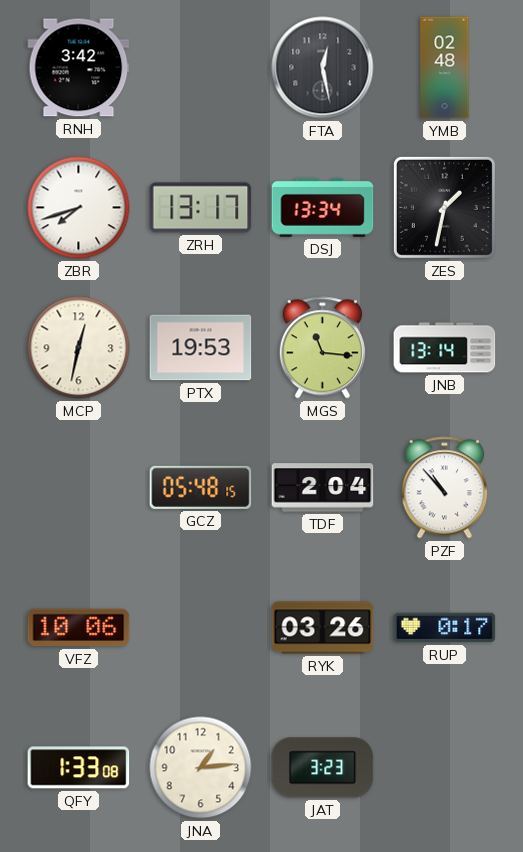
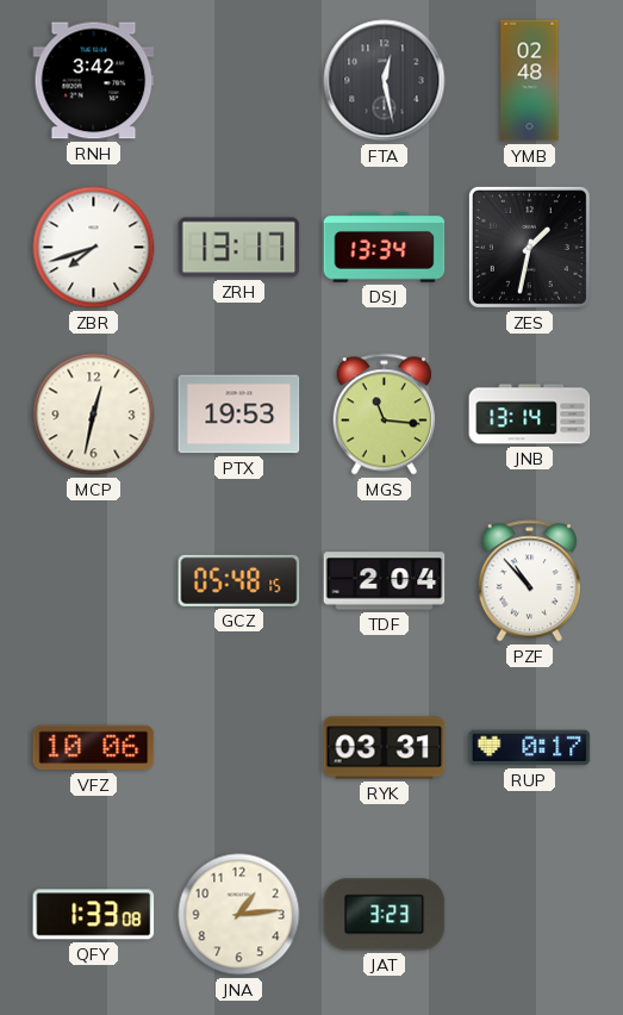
RYK: 03:26 -> 03:31
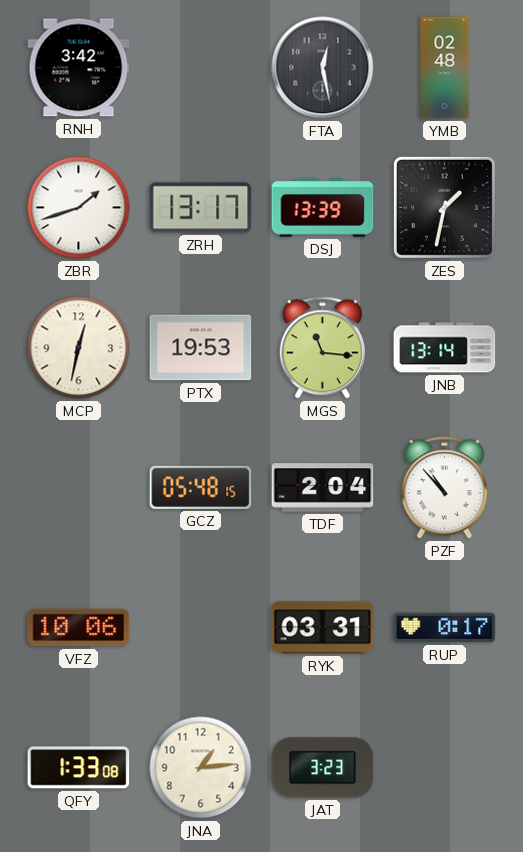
ZBR: 7:42 -> 1:42
DSJ: 13:34 -> 13:39
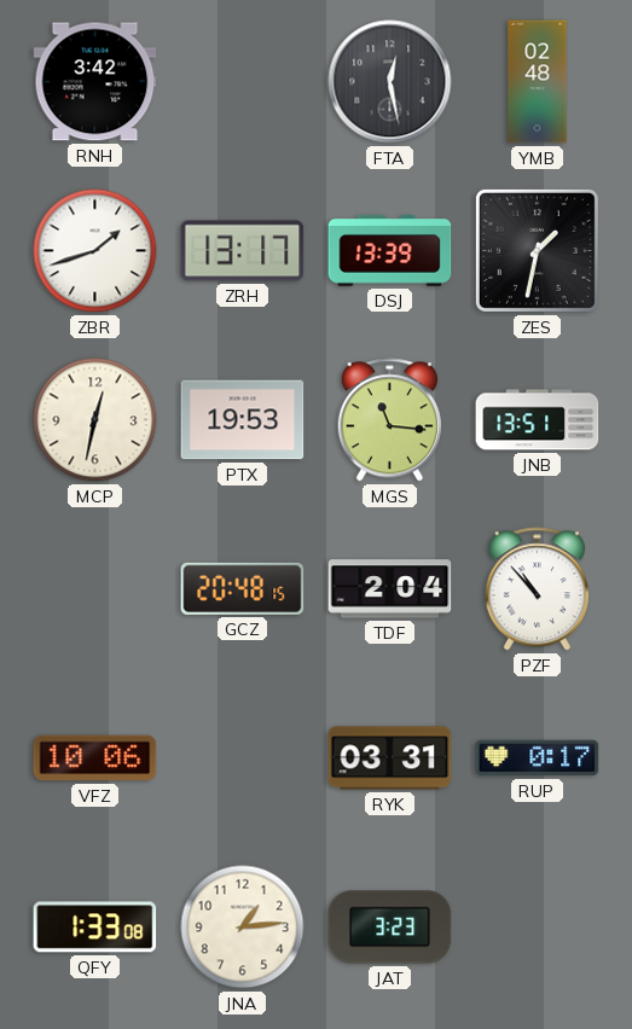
JNB: 13:14 -> 13:51
GCZ: 05:48 -> 20:48
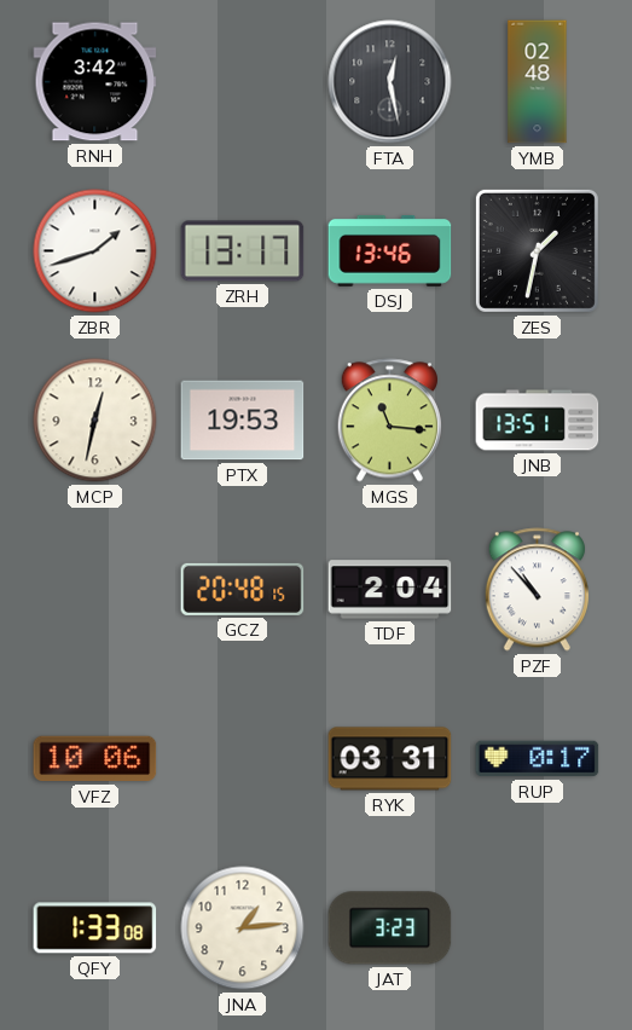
DSJ: 13:39 -> 13:46
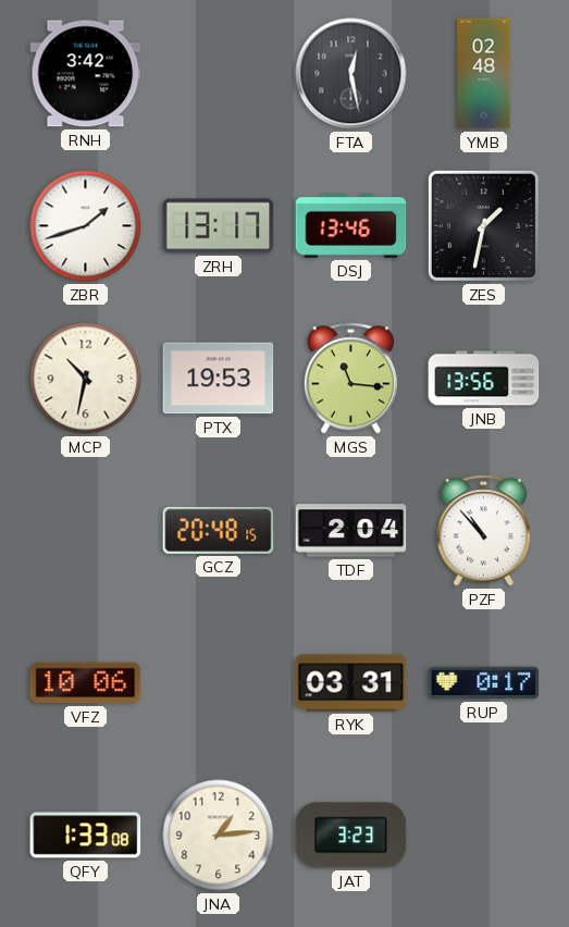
MCP: 12:32 -> 10:32
JNB: 13:51 -> 13:56
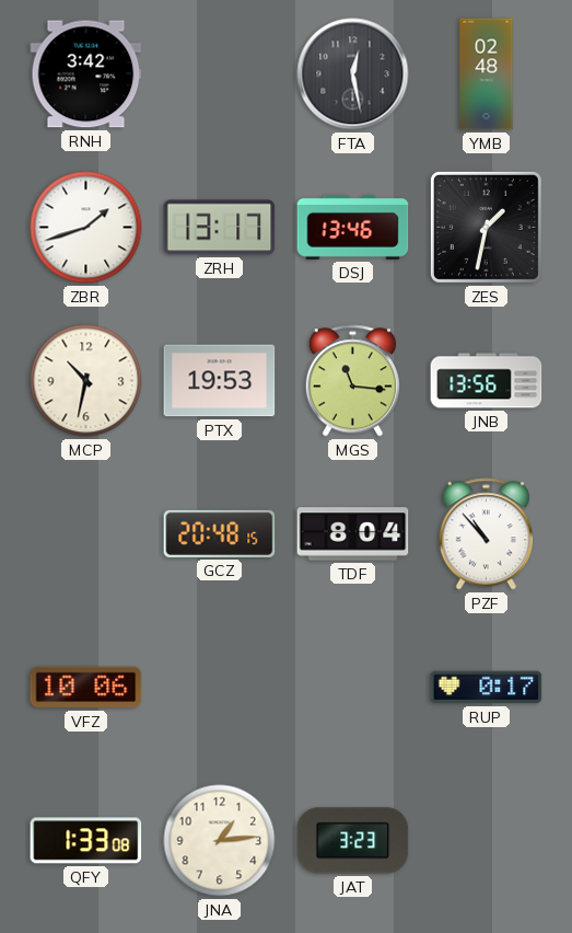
TDF: 2:04 -> 8:04
RYK: 03:31 -> none
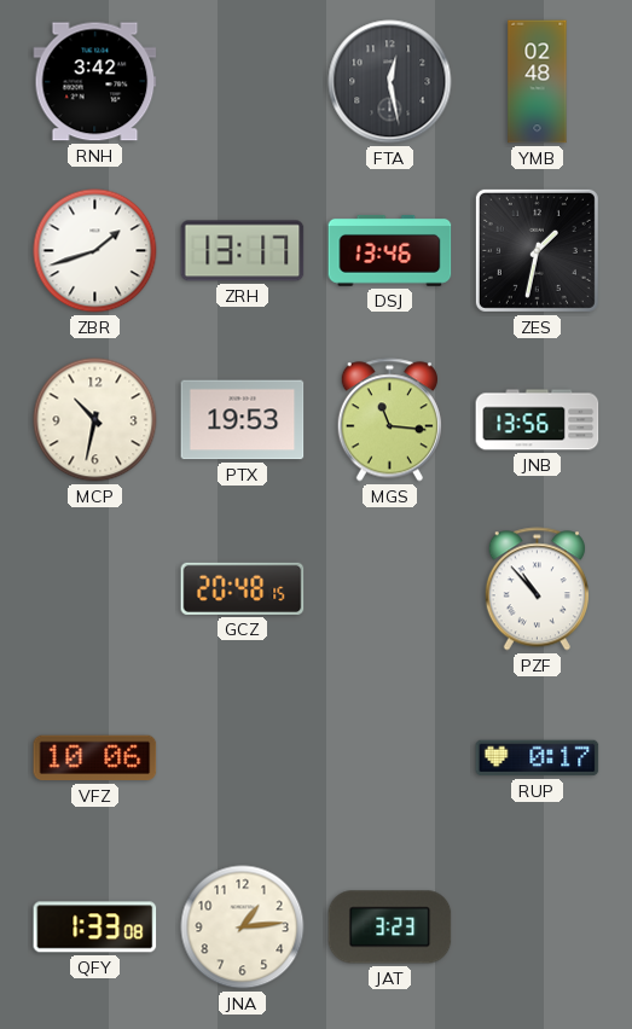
TDF: 8:04 -> none
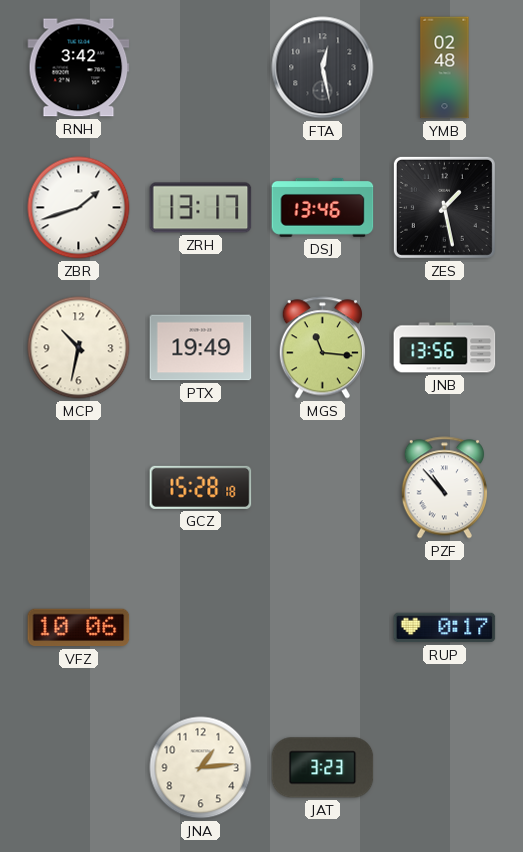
ZES: 1:32 -> 1:28
PTX: 19:53 -> 19:49
GCZ: 20:48 -> 15:28
QFY: 1:33 -> none
